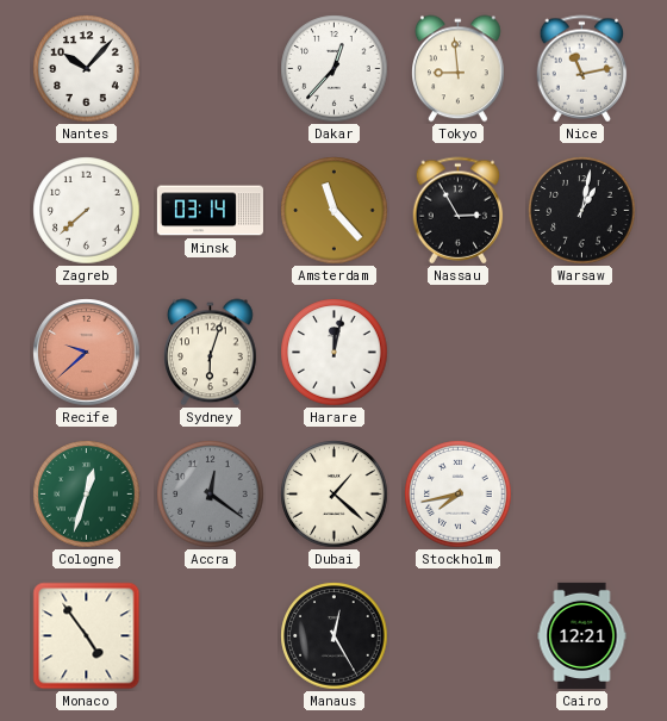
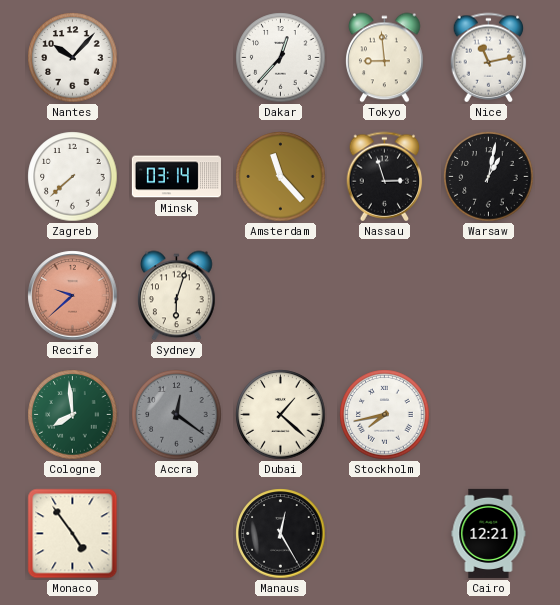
Nassau: 2:55 -> 2:57
Harare: 12:02 -> none
Cologne: 12:33 -> 7:59
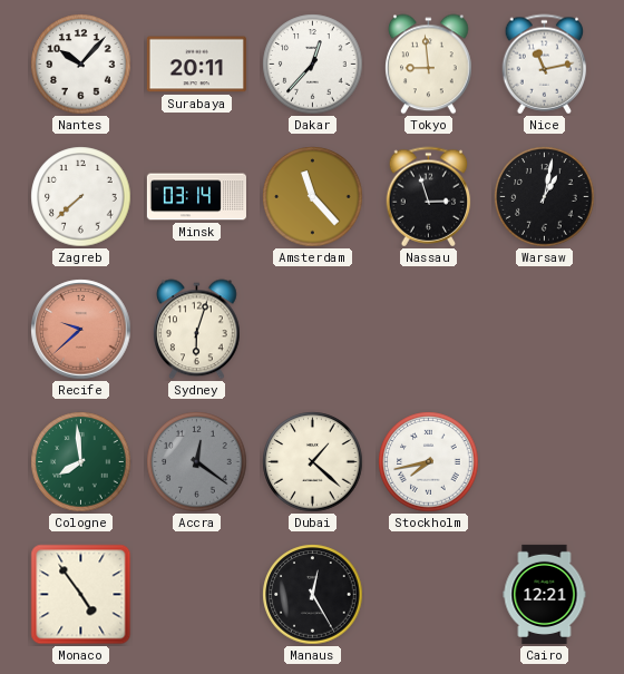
Surabaya: none -> 20:11
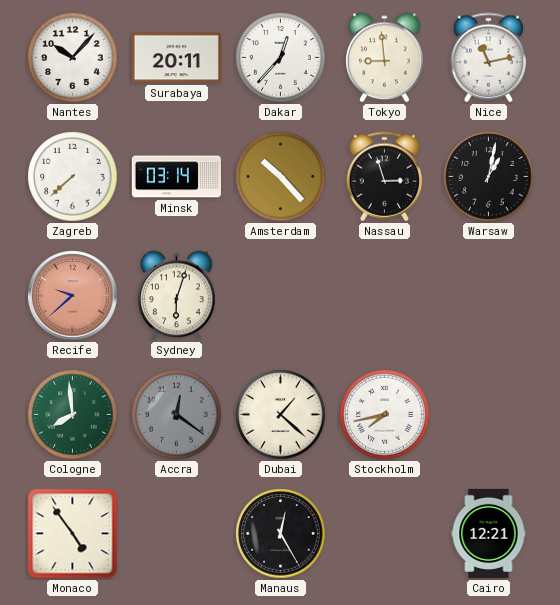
Amsterdam: 11:23 -> 10:23
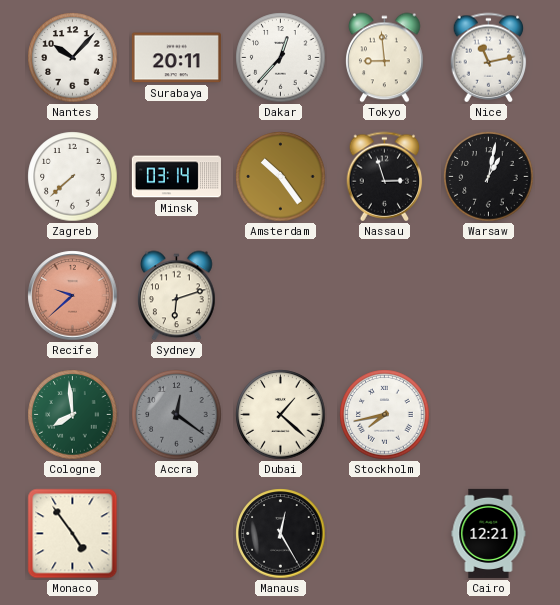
Amsterdam: 10:23 -> 10:24
Sydney: 6:03 -> 6:12
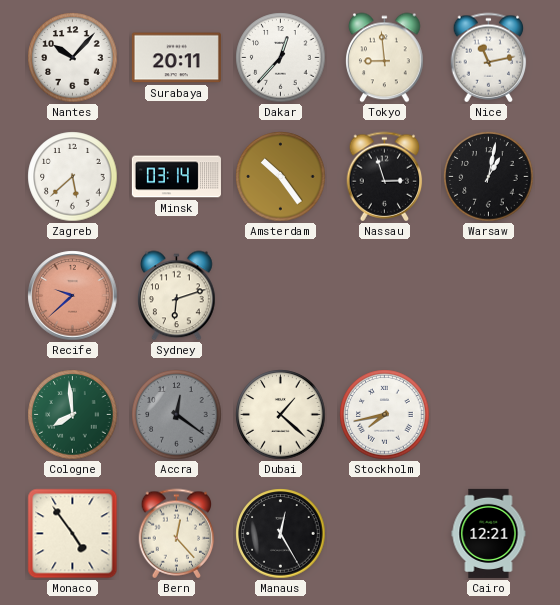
Zagreb: 7:38 -> 5:38
Bern: none -> 12:23
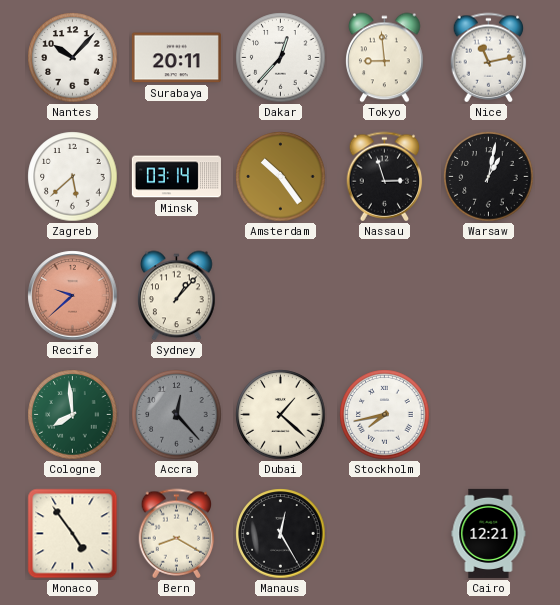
Sydney: 6:12 -> 1:07
Accra: 12:21 -> 12:23
Bern: 12:23 -> 8:20
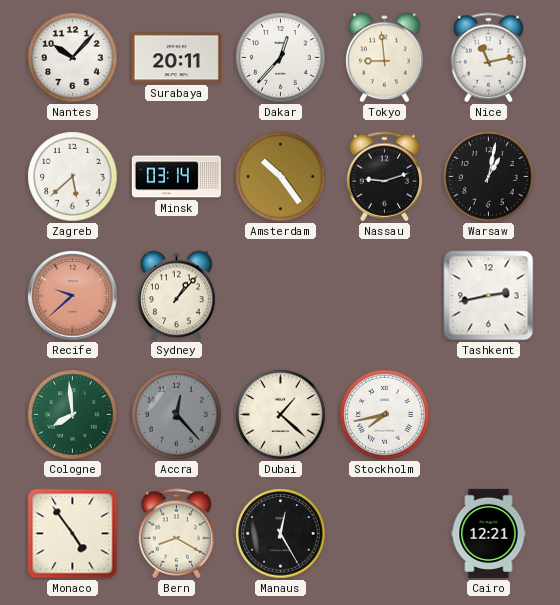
Nassau: 2:57 -> 9:12
Tashkent: none -> 2:43
